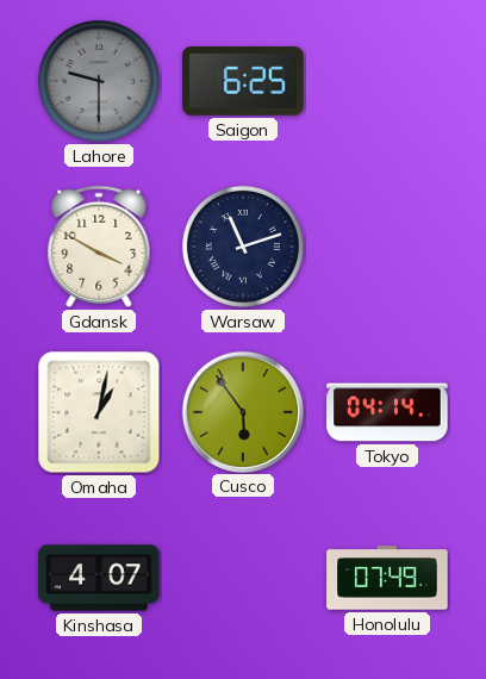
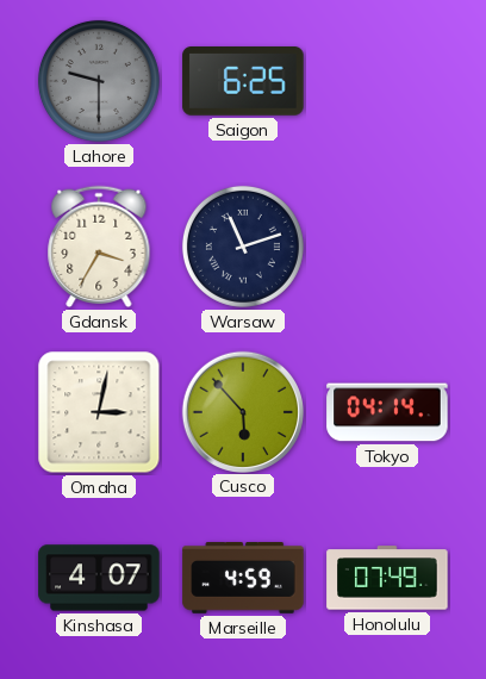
Gdansk: 3:50 -> 3:35
Omaha: 1:02 -> 3:02
Cusco: 5:54 -> 5:53
Marseille: none -> 4:59
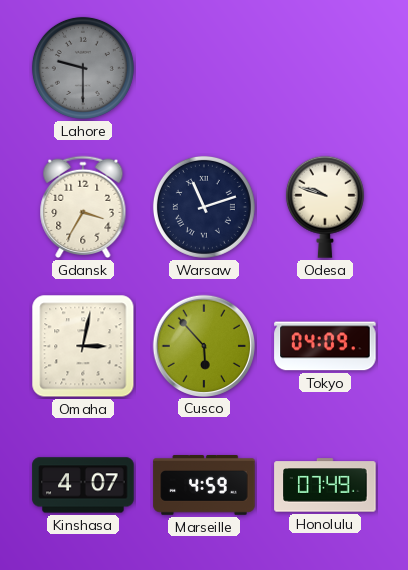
Saigon: 6:25 -> none
Odesa: none -> 9:48
Tokyo: 04:14 -> 04:09
